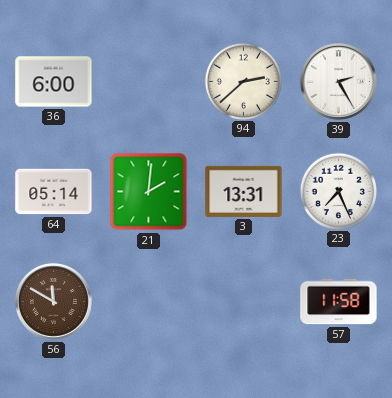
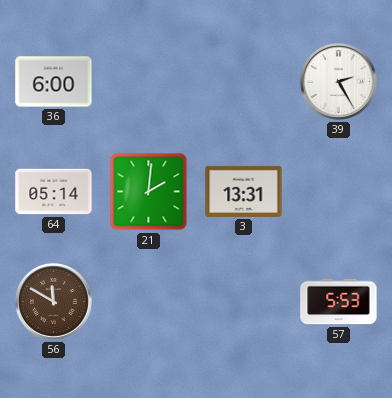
94: 2:38 -> none
23: 7:26 -> none
57: 11:58 -> 5:53
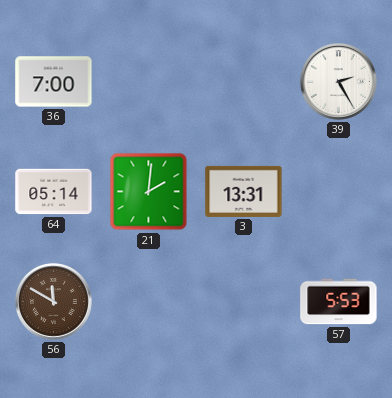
36: 6:00 -> 7:00
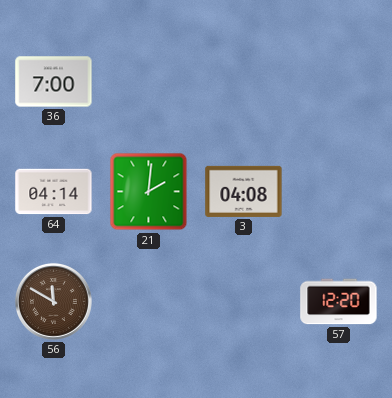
39: 2:25 -> none
64: 05:14 -> 04:14
3: 13:31 -> 04:08
57: 5:53 -> 12:20
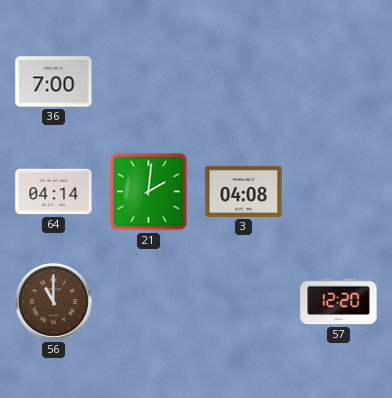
56: 11:50 -> 11:00
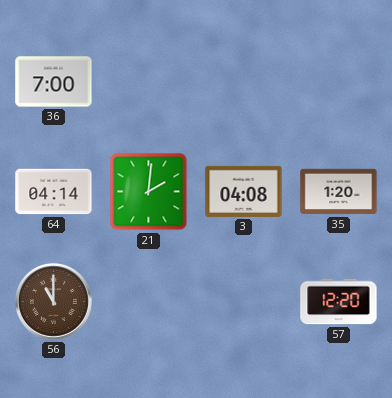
35: none -> 1:20
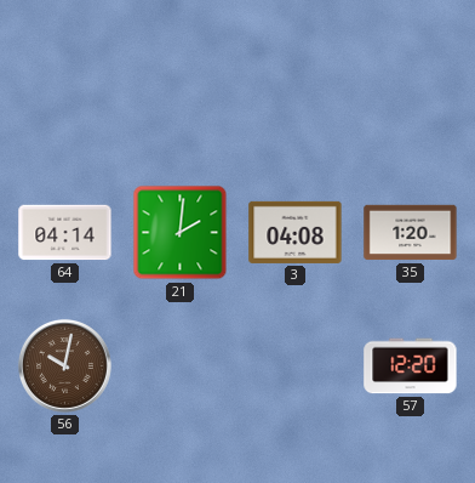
36: 7:00 -> none
56: 11:00 -> 10:02
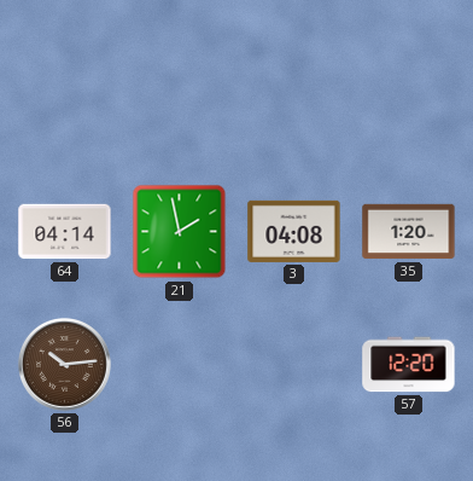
21: 2:01 -> 1:58
56: 10:02 -> 10:14
